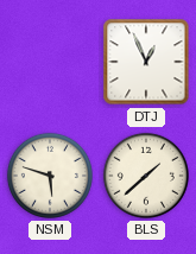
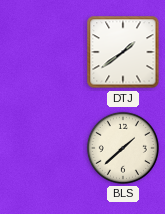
DTJ: 12:56 -> 1:39
NSM: 5:48 -> none
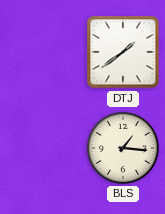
BLS: 1:38 -> 1:16
